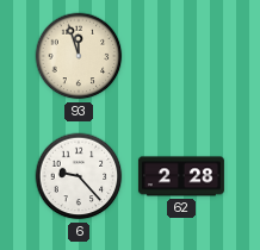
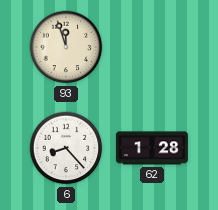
6: 9:23 -> 8:23
62: 2:28 -> 1:28
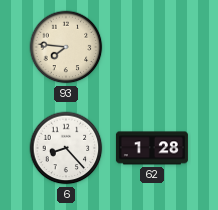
93: 11:57 -> 7:46
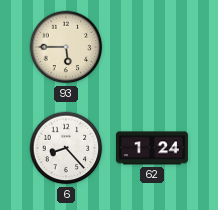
93: 7:46 -> 5:45
62: 1:28 -> 1:24
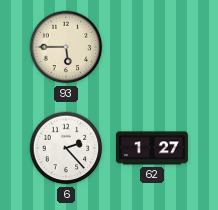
6: 8:23 -> 2:23
62: 1:24 -> 1:27
